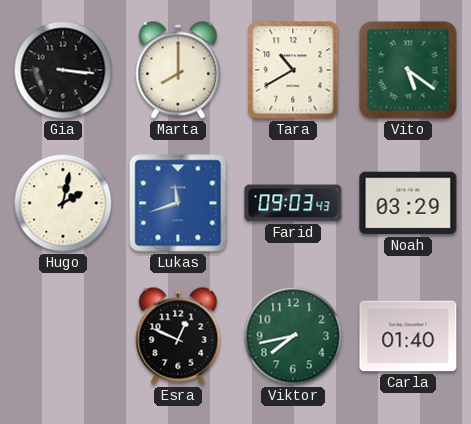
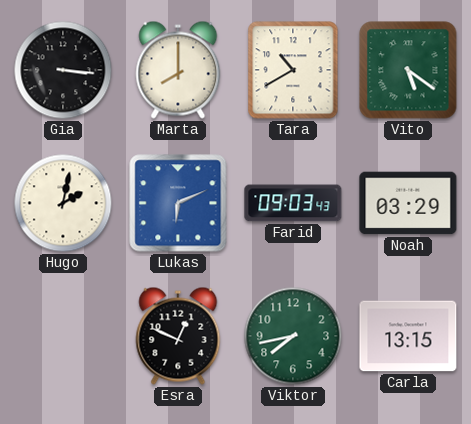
Lukas: 11:42 -> 6:11
Carla: 01:40 -> 13:15
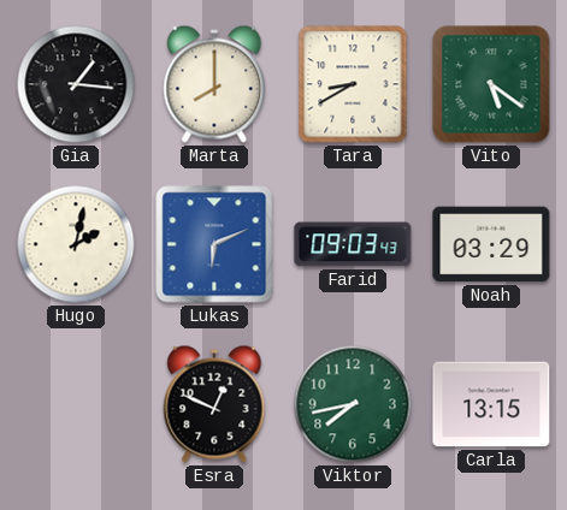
Gia: 3:16 -> 1:16
Tara: 10:40 -> 8:40
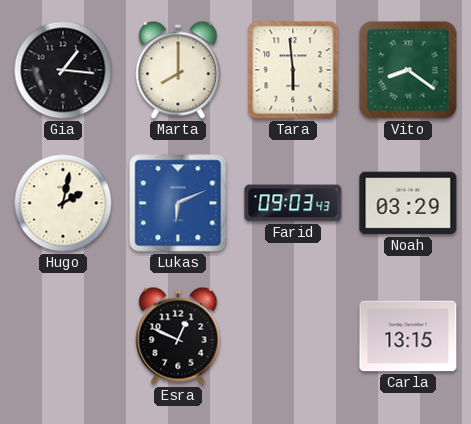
Tara: 8:40 -> 5:59
Vito: 5:21 -> 8:21
Viktor: 7:43 -> none
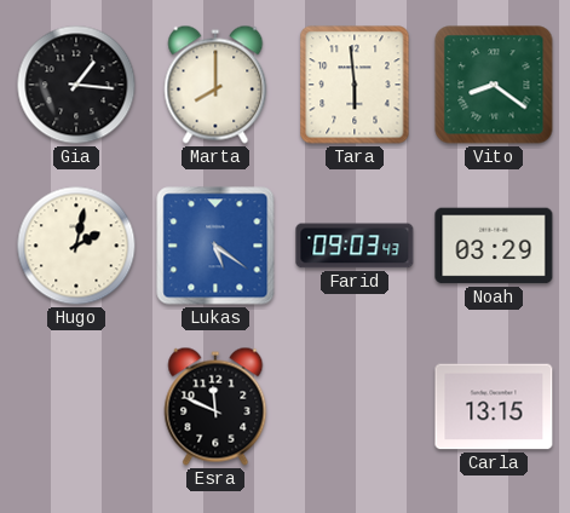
Lukas: 6:11 -> 5:21
Esra: 12:49 -> 11:49
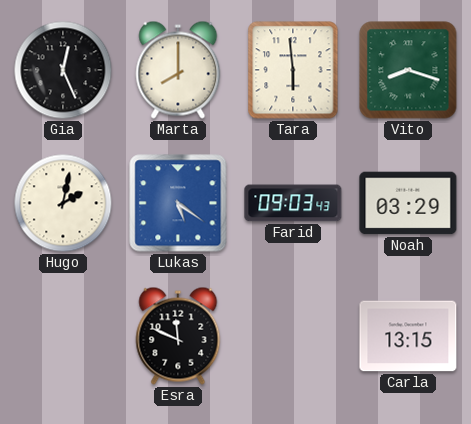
Gia: 1:16 -> 12:26
Vito: 8:21 -> 8:18
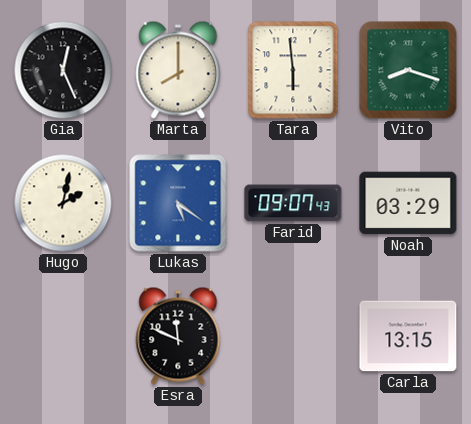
Farid: 09:03 -> 09:07
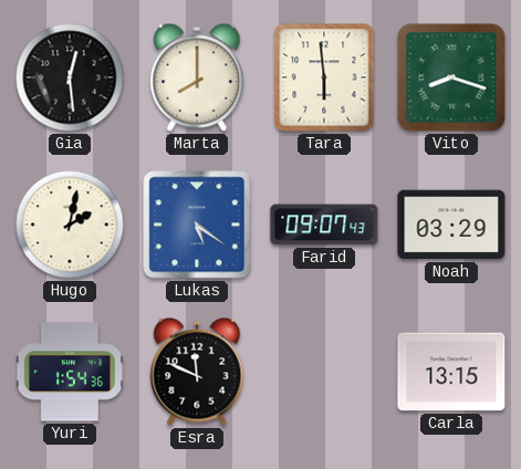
Gia: 12:26 -> 12:29
Yuri: none -> 1:54
